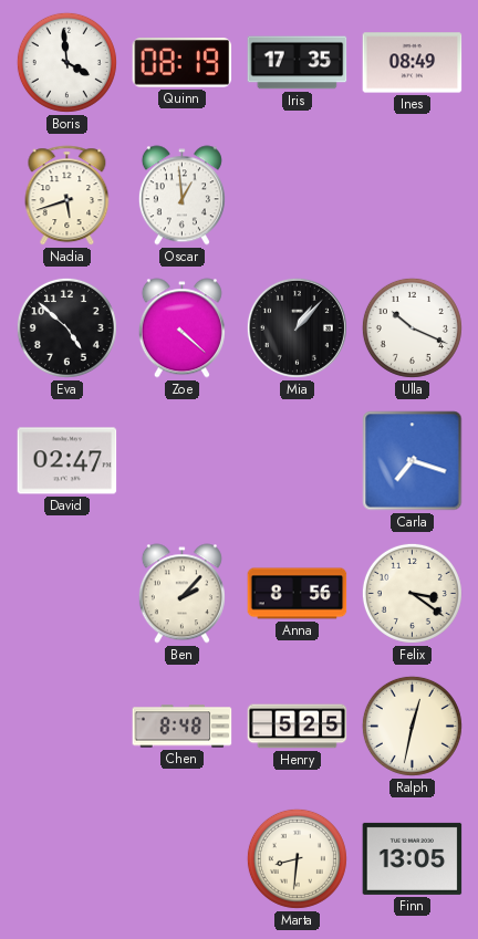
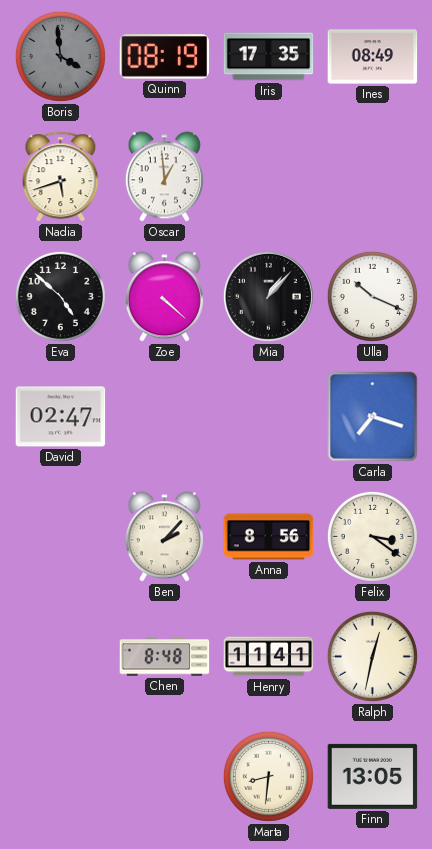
Boris dial: white -> grey
Henry: 5:25 -> 11:41
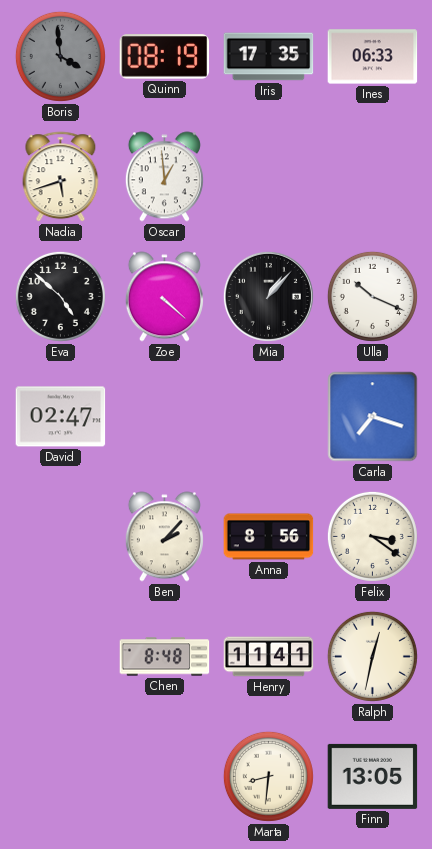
Ines: 08:49 -> 06:33
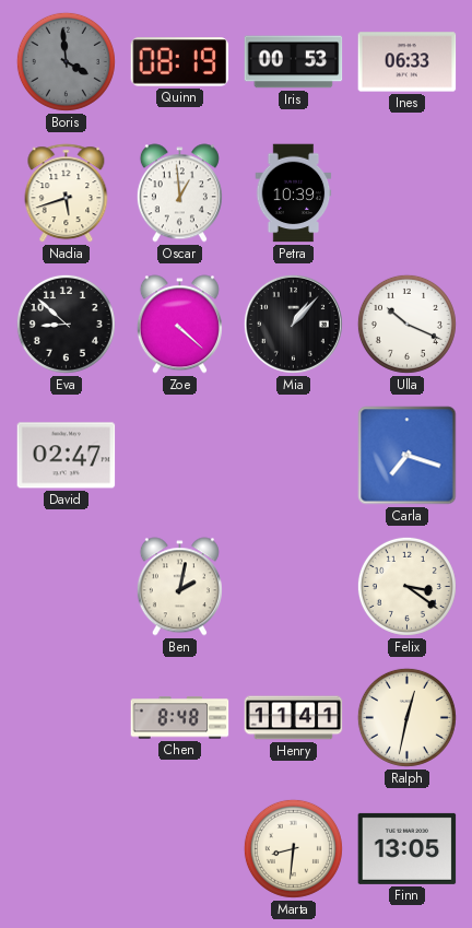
Iris: 17:35 -> 00:53
Petra: none -> 10:39
Eva: 4:52 -> 8:52
Ben: 2:07 -> 2:02
Anna: 8:56 -> none
